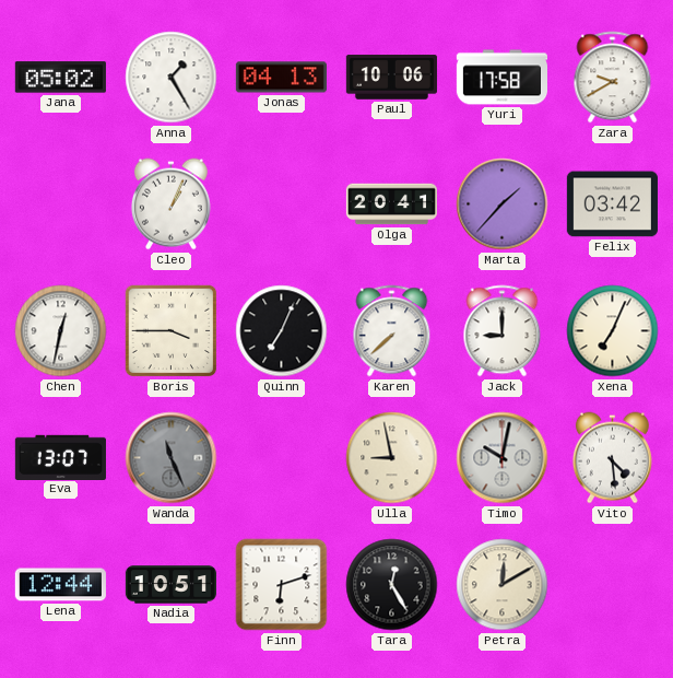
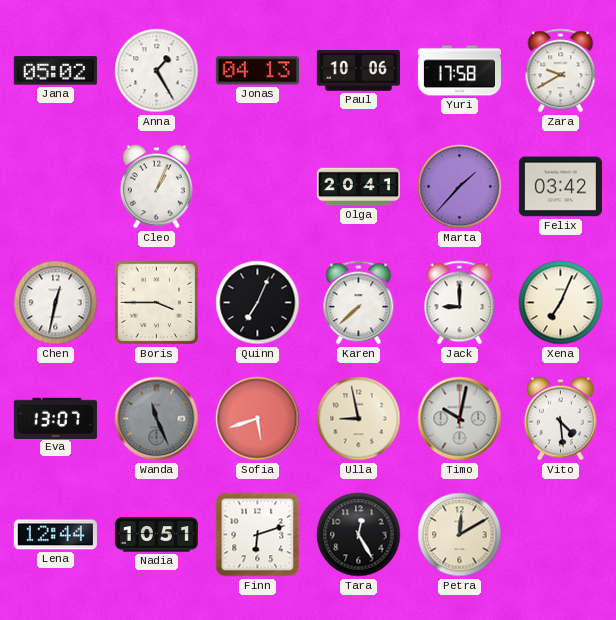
Sofia: none -> 5:42
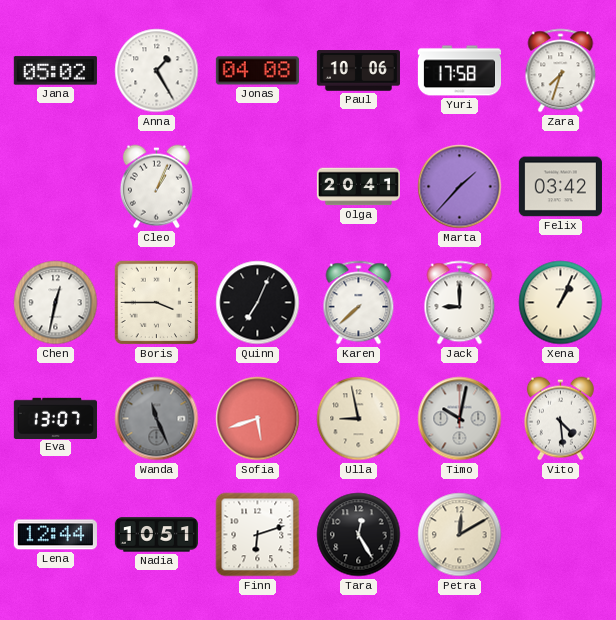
Jonas: 04:13 -> 04:08
Zara: 9:40 -> 7:33
Xena: 7:04 -> 1:04
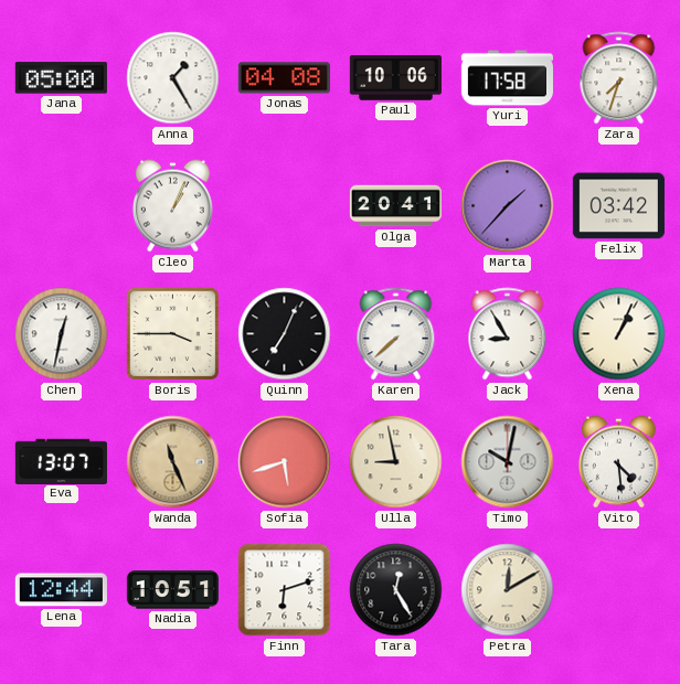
Jana: 05:02 -> 05:00
Jack: 9:00 -> 8:55
Wanda dial: grey -> champagne
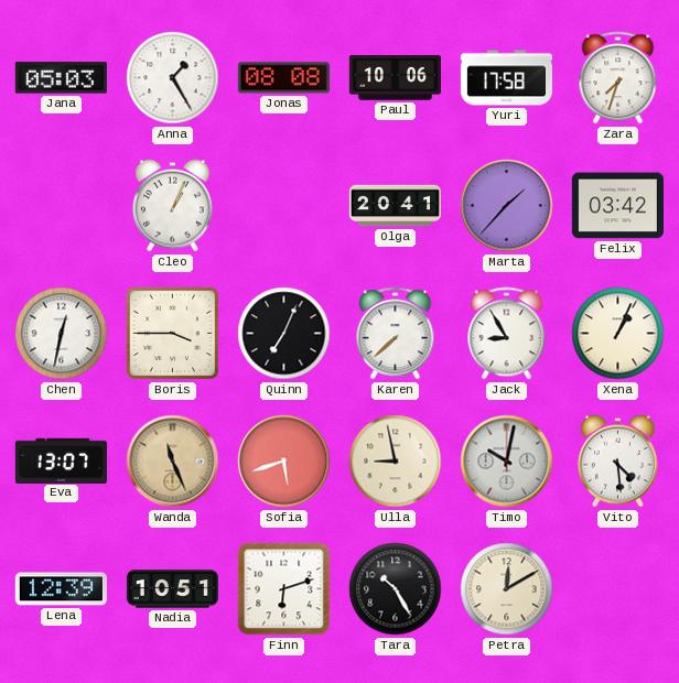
Jana: 05:00 -> 05:03
Jonas: 04:08 -> 08:08
Lena: 12:44 -> 12:39
Tara: 12:25 -> 10:25
